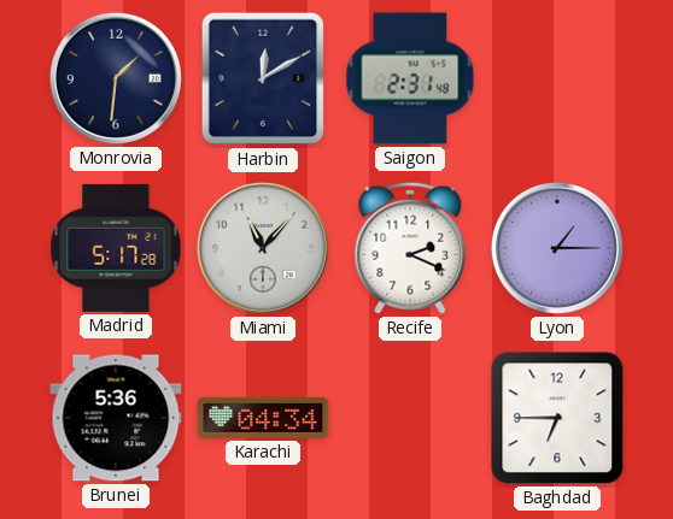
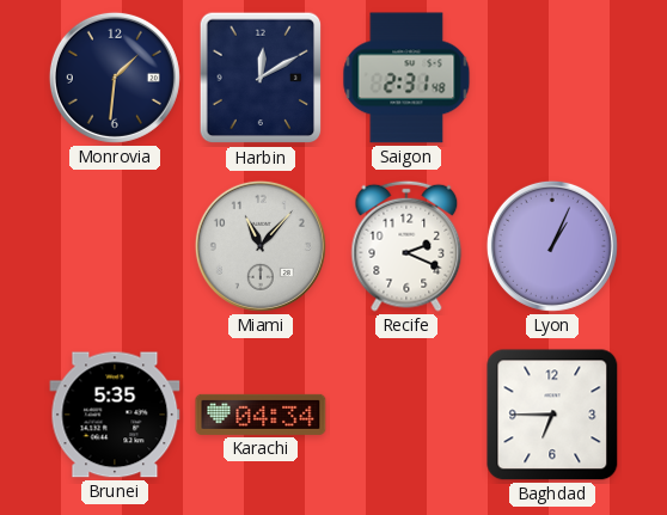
Madrid: 5:17 -> none
Lyon: 1:15 -> 1:04
Brunei: 5:36 -> 5:35
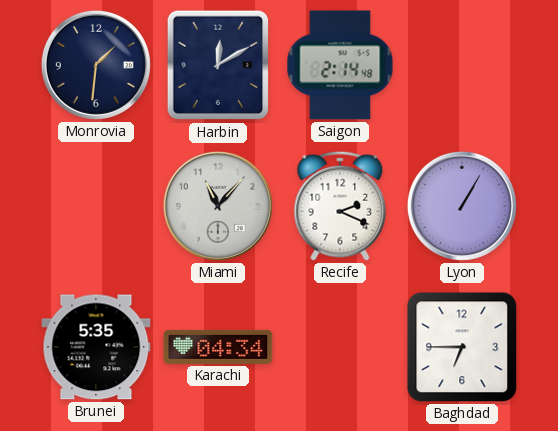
Saigon: 2:31 -> 2:14
Lyon: 1:04 -> 1:05
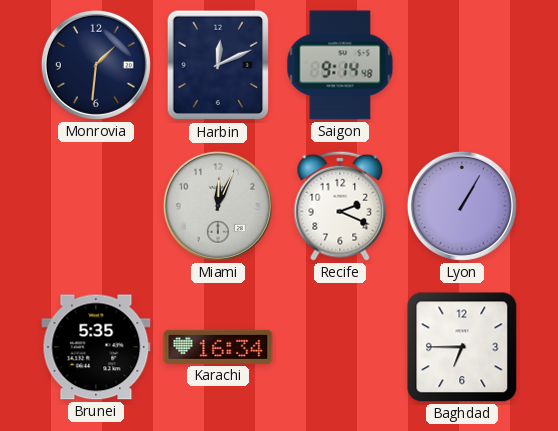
Harbin: 12:10 -> 12:11
Saigon: 2:14 -> 9:14
Miami: 11:07 -> 12:04
Karachi: 04:34 -> 16:34
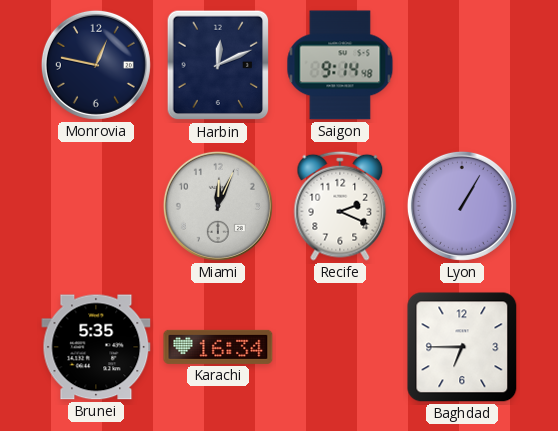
Monrovia: 1:31 -> 12:47
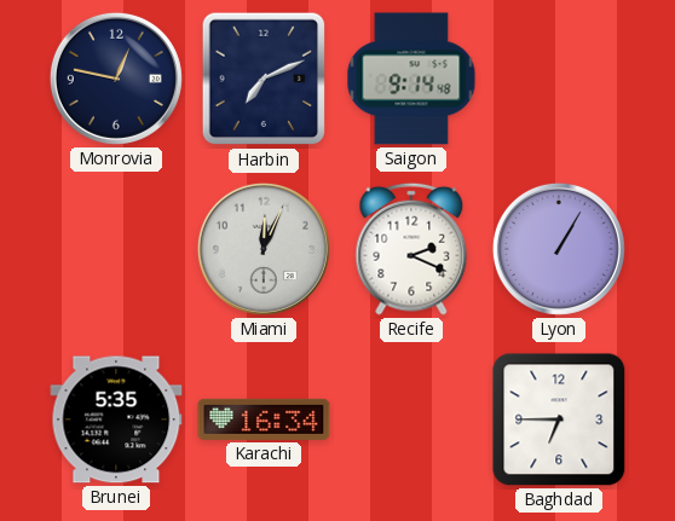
Harbin: 12:11 -> 7:11
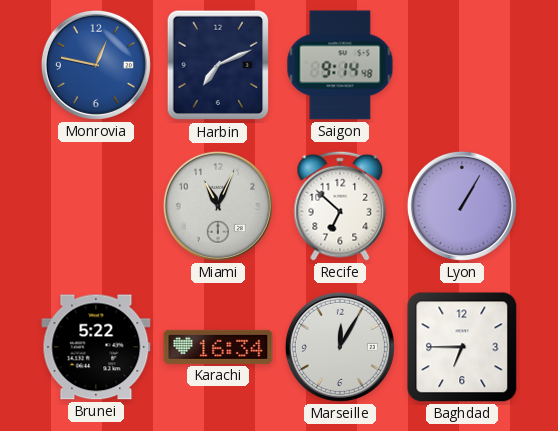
Monrovia dial: navy -> blue
Miami: 12:04 -> 11:04
Recife: 2:19 -> 6:52
Brunei: 5:35 -> 5:22
Marseille: none -> 12:05
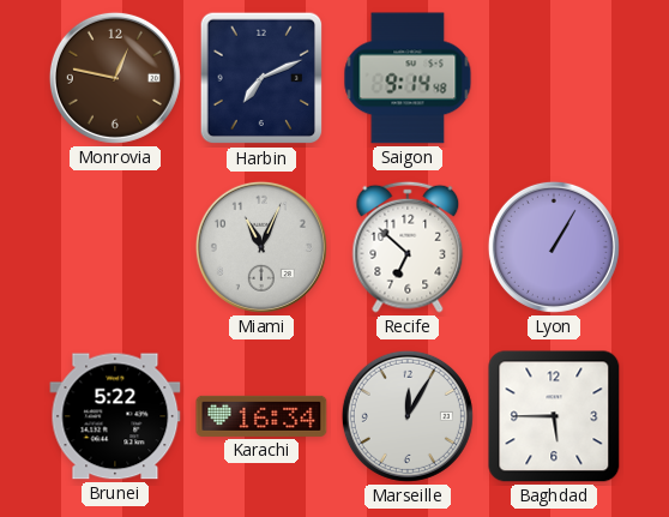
Monrovia dial: blue -> brown
Baghdad: 6:45 -> 5:45
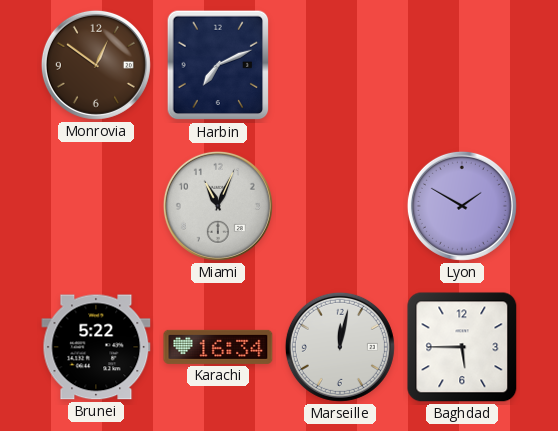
Monrovia: 12:47 -> 12:51
Saigon: 9:14 -> none
Recife: 6:52 -> none
Lyon: 1:05 -> 1:50
Marseille: 12:05 -> 12:02
